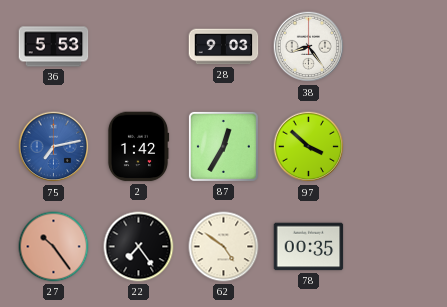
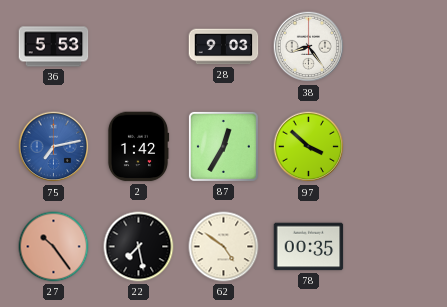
22: 7:24 -> 7:28
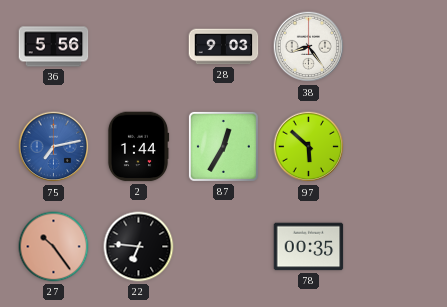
36: 5:53 -> 5:56
2: 1:42 -> 1:44
97: 3:52 -> 5:52
22: 7:28 -> 6:46
62: 4:51 -> none
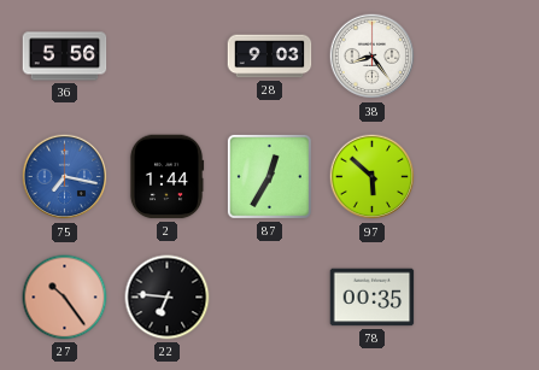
75: 7:13 -> 7:17
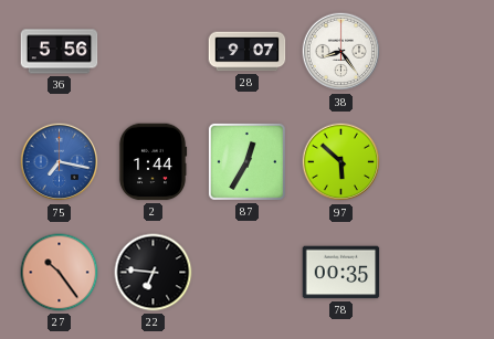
28: 9:03 -> 9:07
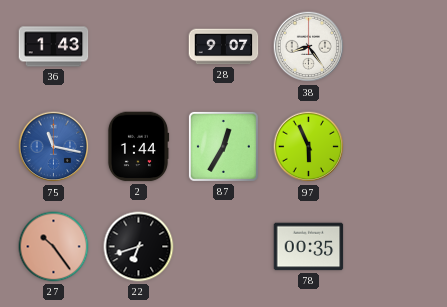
36: 5:56 -> 1:43
75: 7:17 -> 11:17
97: 5:52 -> 5:56
22: 6:46 -> 6:42
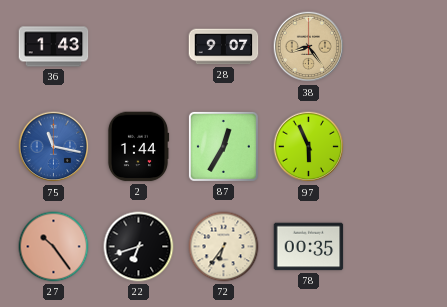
38 dial: white -> champagne
72: none -> 6:36
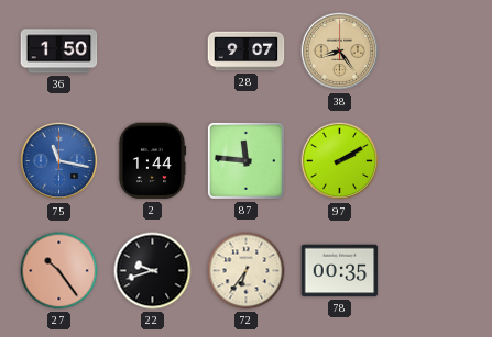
36: 1:43 -> 1:50
87: 12:35 -> 11:46
97: 5:56 -> 2:10
22: 6:42 -> 9:42
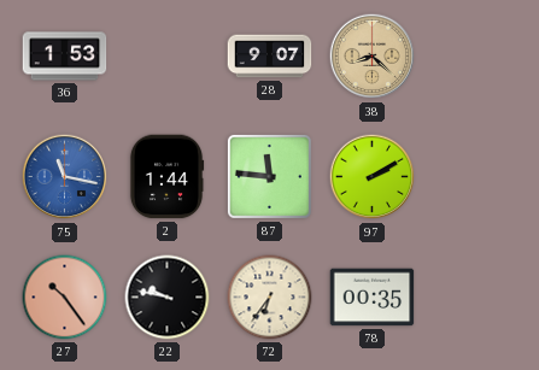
36: 1:50 -> 1:53
38: 8:24 -> 8:22
22: 9:42 -> 9:47
